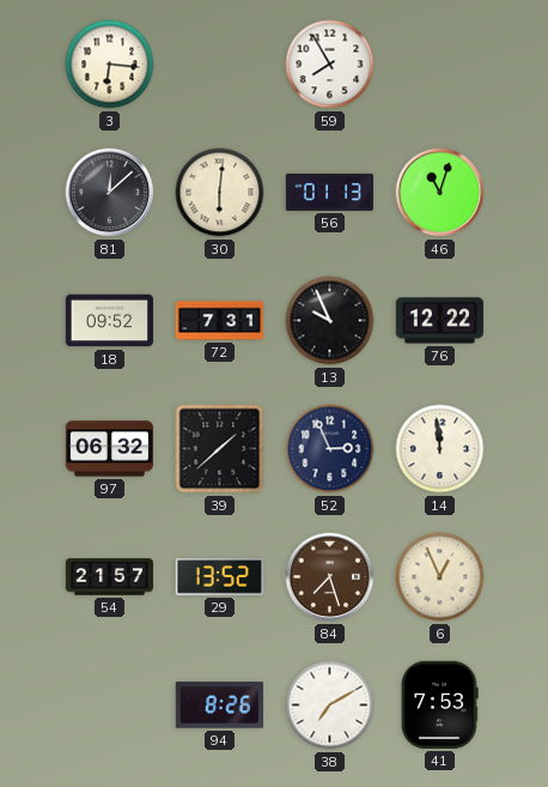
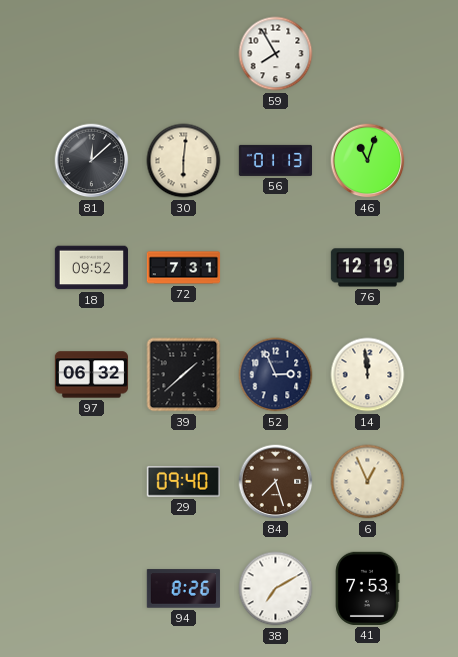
3: 6:16 -> none
13: 9:56 -> none
76: 12:22 -> 12:19
54: 21:57 -> none
29: 13:52 -> 09:40
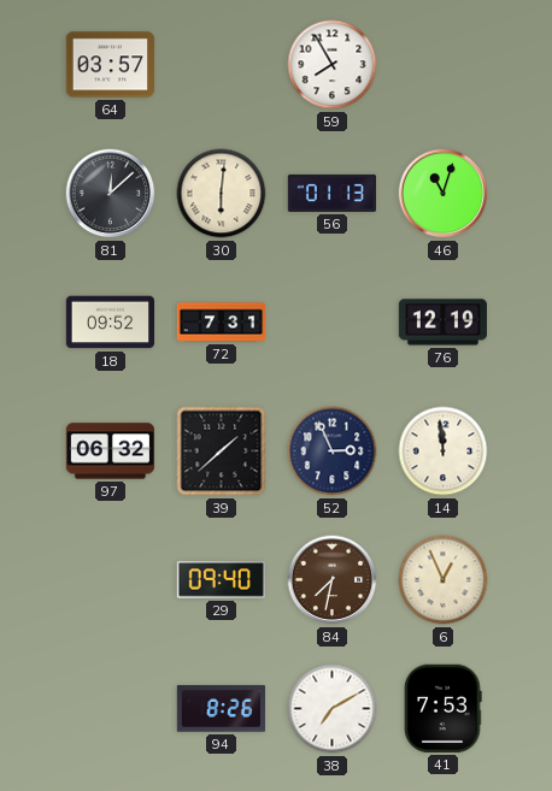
64: none -> 03:57
84: 7:27 -> 7:32
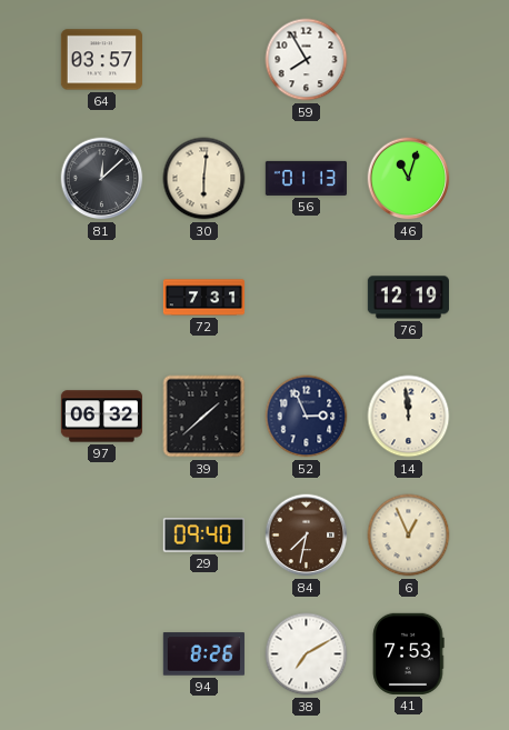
18: 09:52 -> none
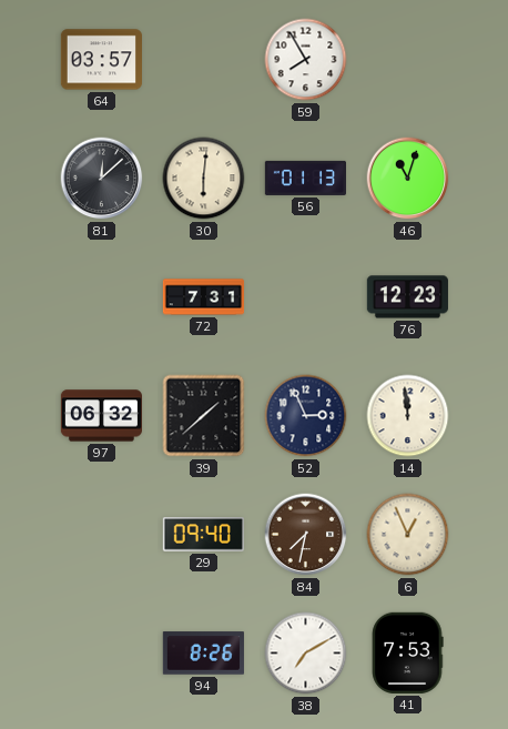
76: 12:19 -> 12:23
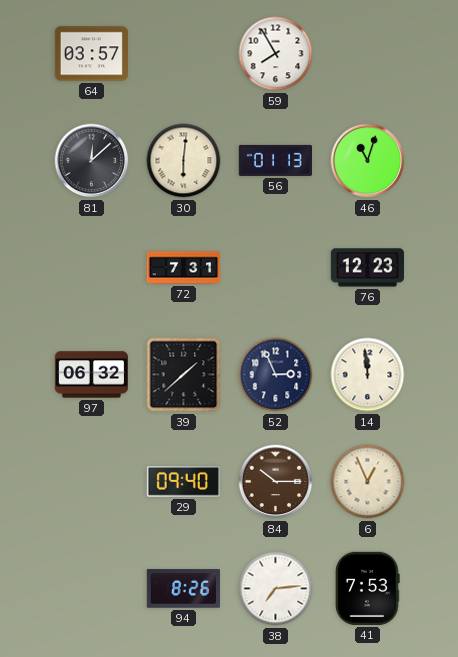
84: 7:32 -> 10:15
38: 7:10 -> 7:14
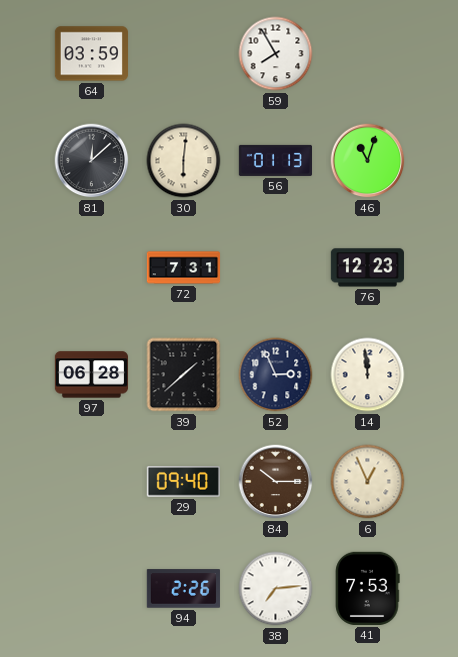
64: 03:57 -> 03:59
97: 06:32 -> 06:28
94: 8:26 -> 2:26
